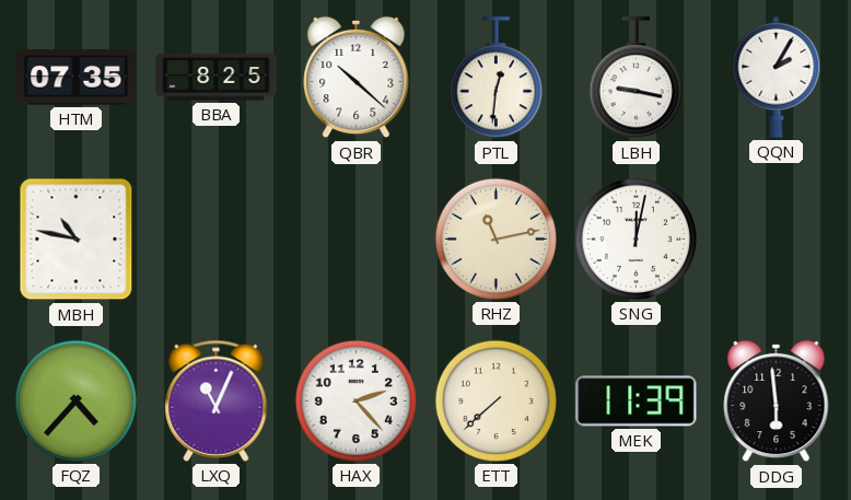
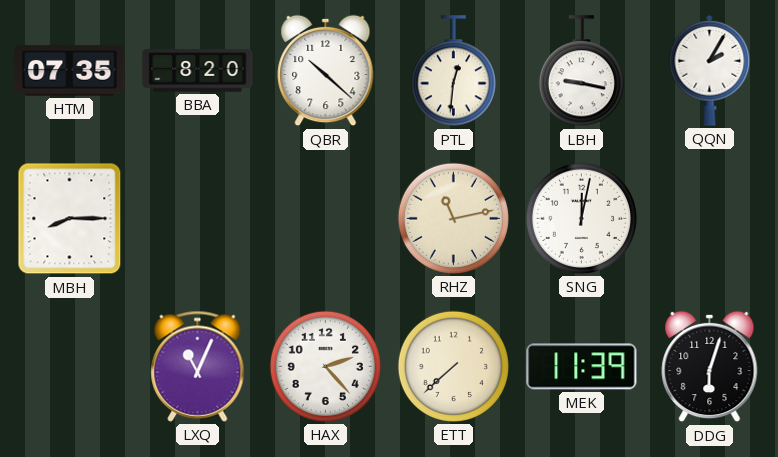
BBA: 8:25 -> 8:20
MBH: 10:47 -> 8:15
FQZ: 4:37 -> none
DDG: 5:59 -> 6:03
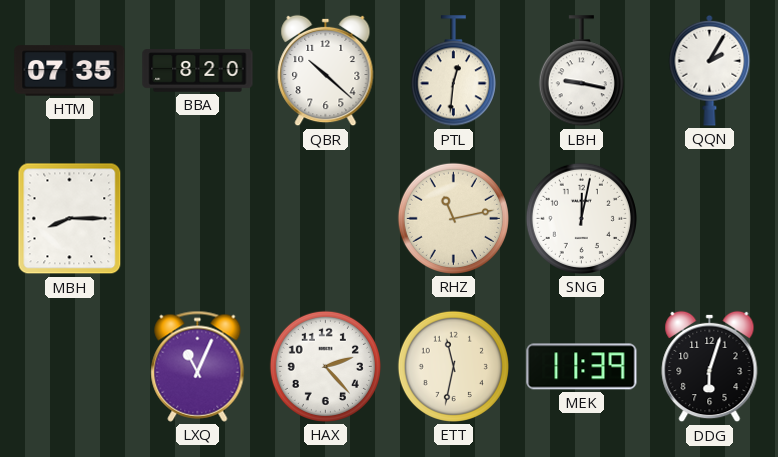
ETT: 7:38 -> 11:32
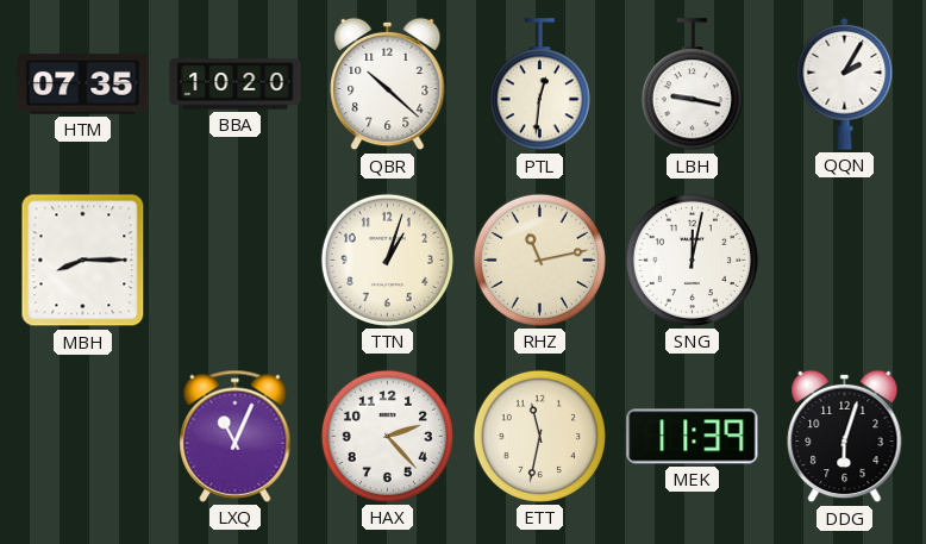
BBA: 8:20 -> 10:20
TTN: none -> 1:03
